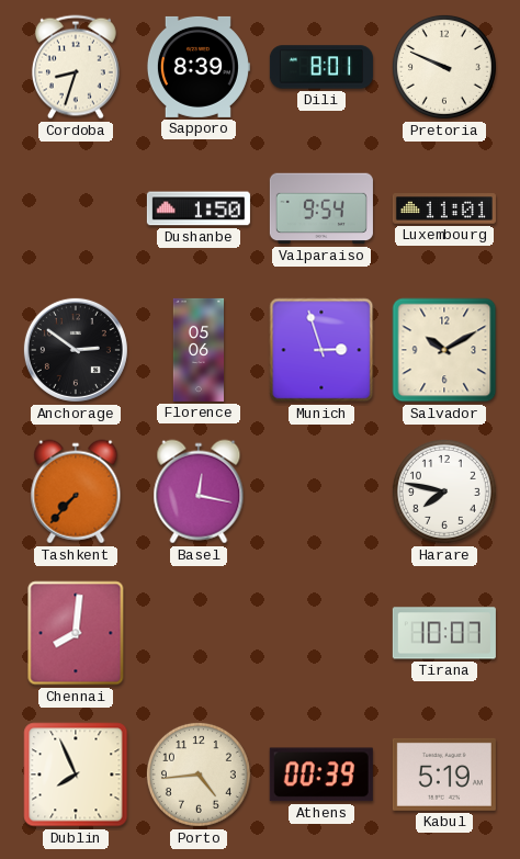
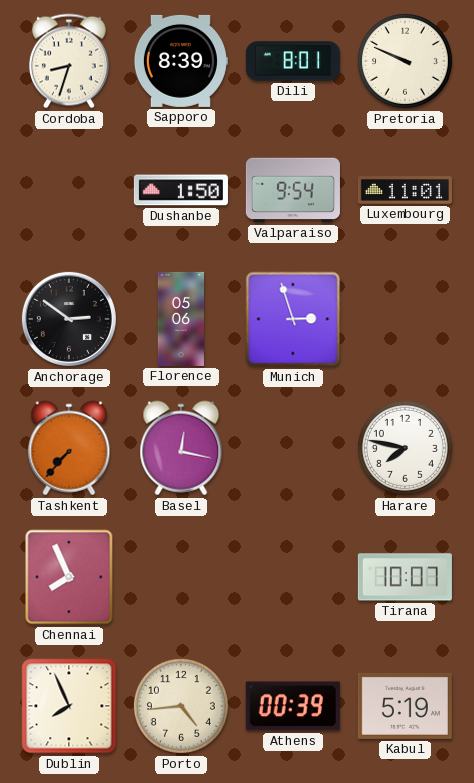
Salvador: 10:10 -> none
Chennai: 8:01 -> 7:56
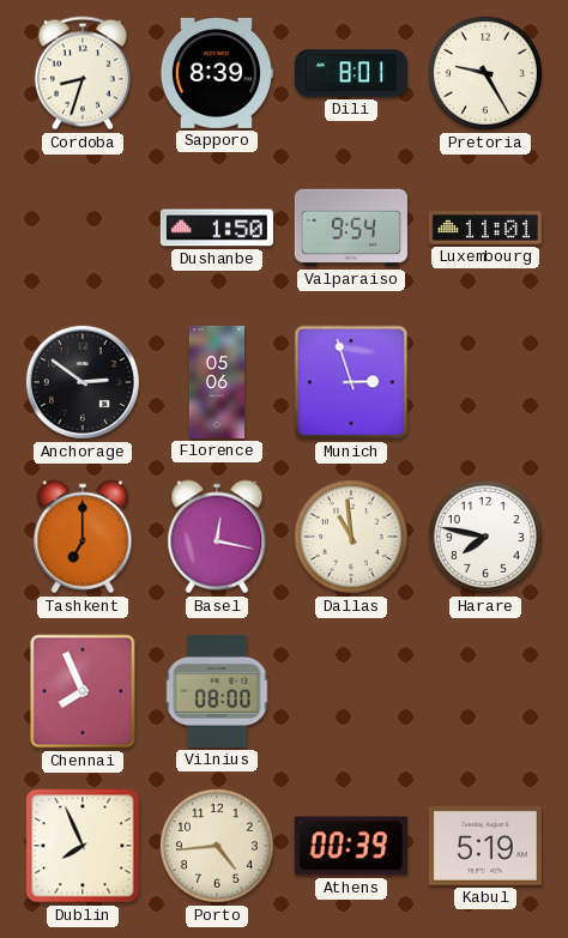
Pretoria: 9:49 -> 9:25
Tashkent: 7:37 -> 7:00
Dallas: none -> 10:59
Vilnius: none -> 08:00
Tirana: 10:07 -> none
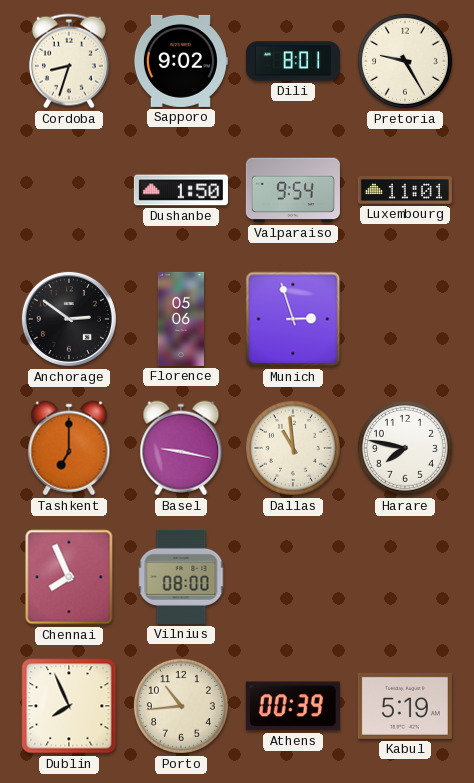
Sapporo: 8:39 -> 9:02
Basel: 12:17 -> 9:17
Porto: 4:44 -> 10:44
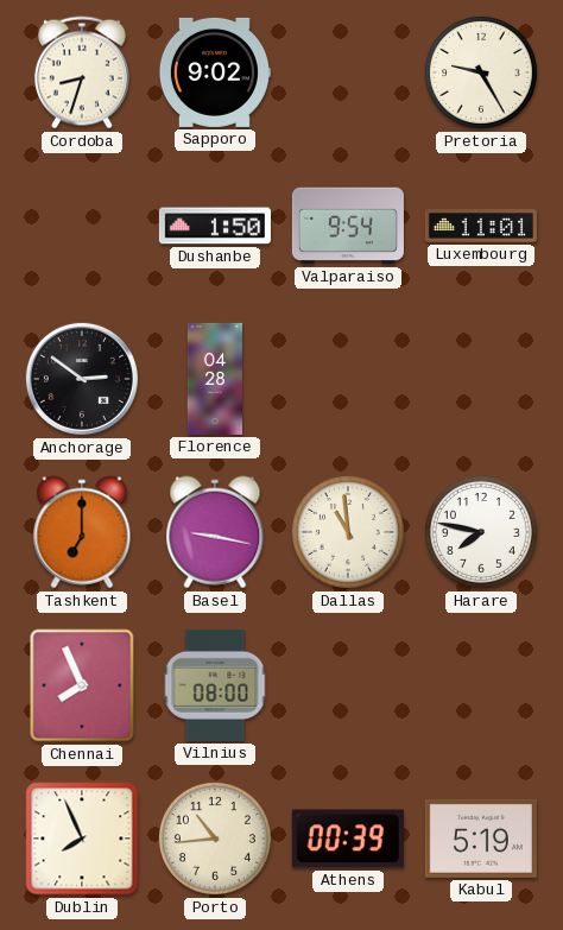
Dili: 8:01 -> none
Florence: 05:06 -> 04:28
Munich: 2:57 -> none
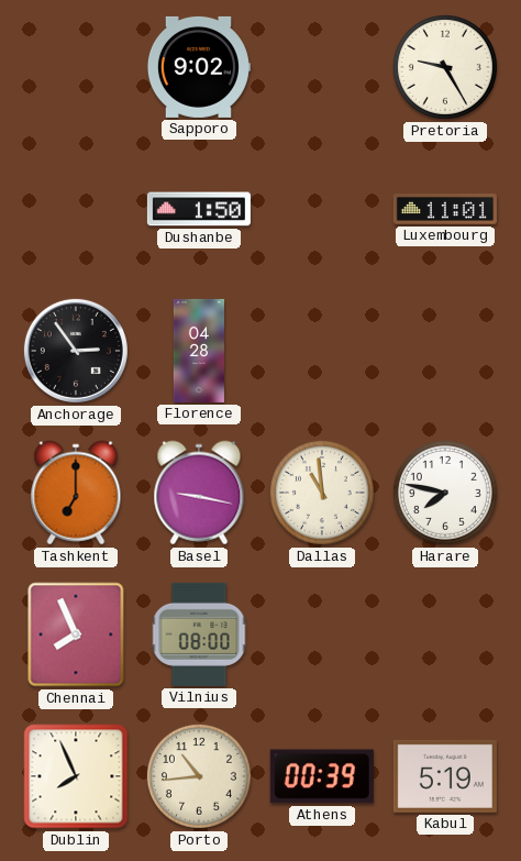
Cordoba: 8:33 -> none
Valparaiso: 9:54 -> none
Anchorage: 2:51 -> 2:54
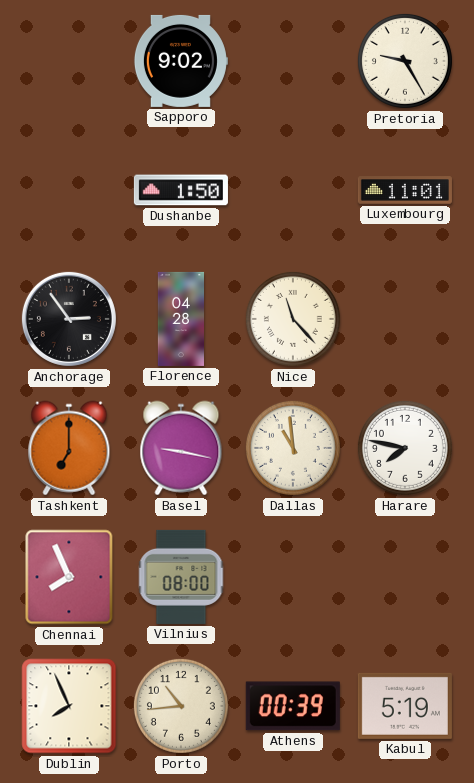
Nice: none -> 11:23
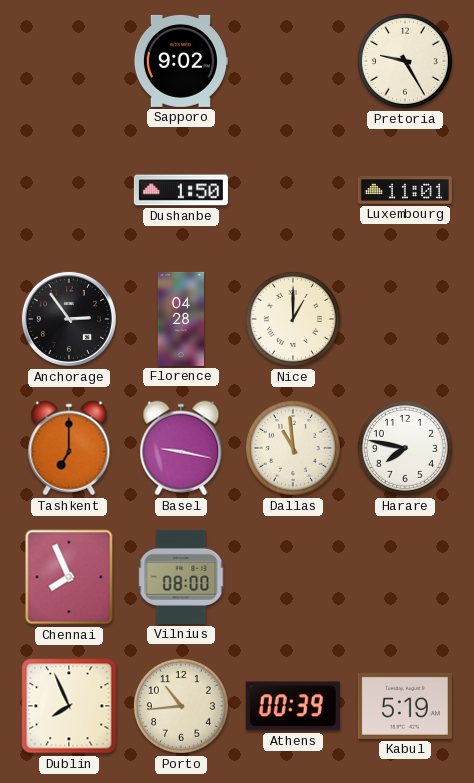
Nice: 11:23 -> 1:00
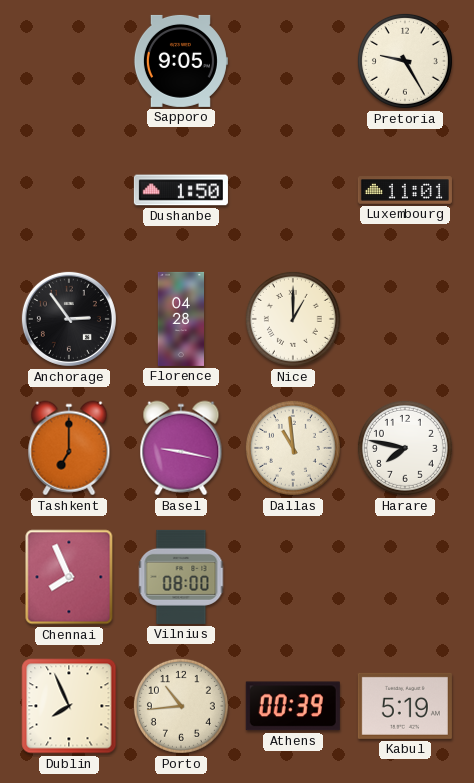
Sapporo: 9:02 -> 9:05
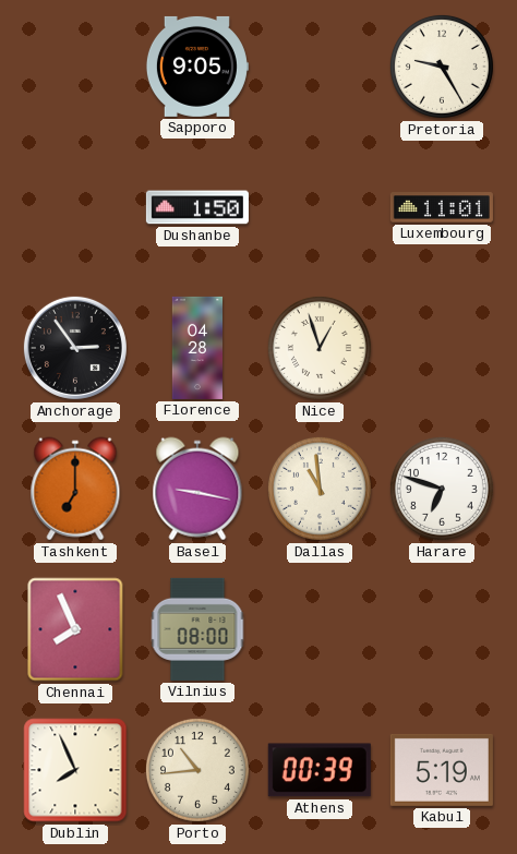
Nice: 1:00 -> 12:57
Harare: 7:47 -> 6:48
